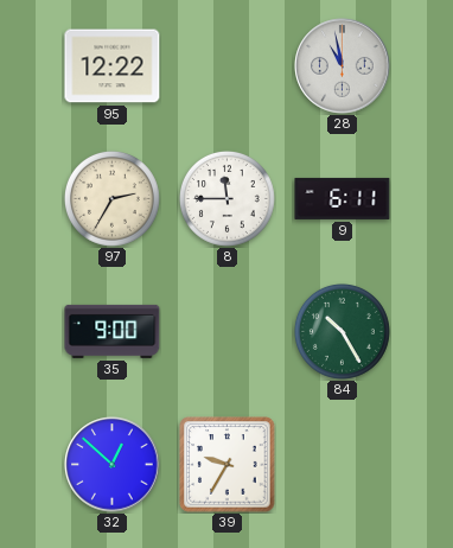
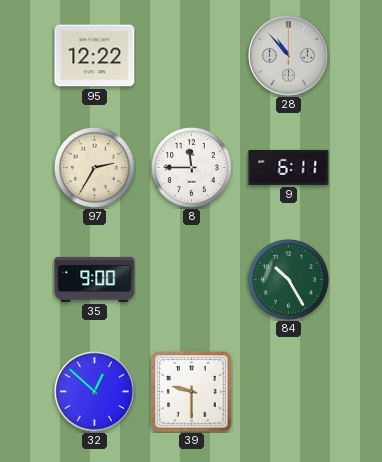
28: 10:58 -> 10:53
39: 9:35 -> 9:30
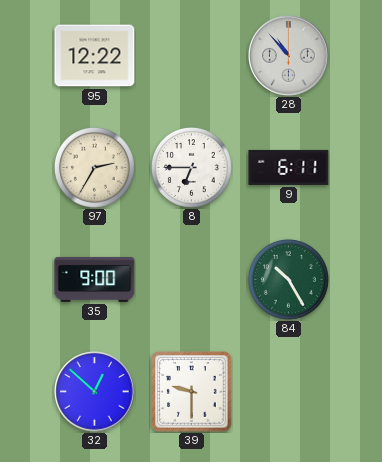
8: 11:45 -> 6:45
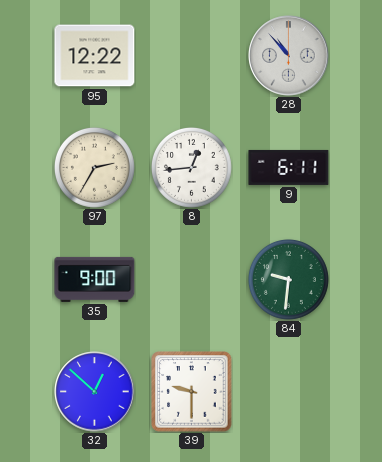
8: 6:45 -> 12:44
84: 10:25 -> 9:31
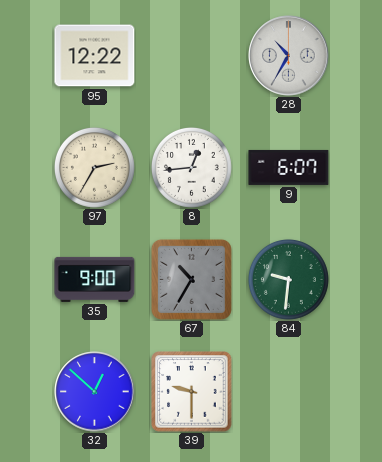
28: 10:53 -> 10:35
9: 6:11 -> 6:07
67: none -> 10:35
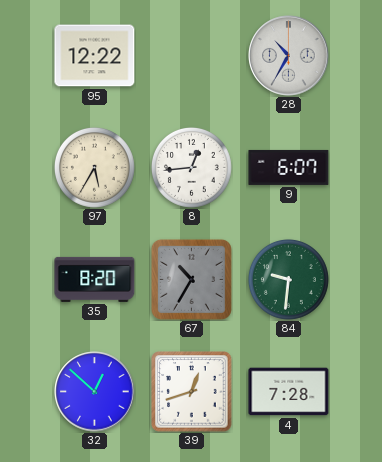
97: 2:35 -> 5:35
35: 9:00 -> 8:20
39: 9:30 -> 12:42
4: none -> 7:28
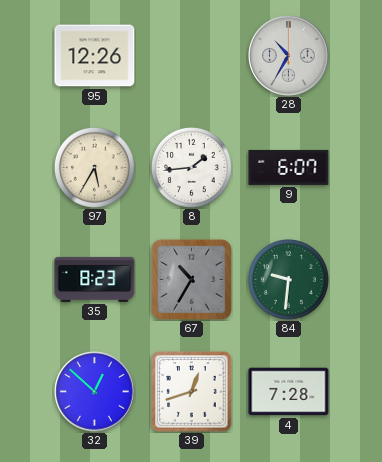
95: 12:22 -> 12:26
8: 12:44 -> 1:44
35: 8:20 -> 8:23
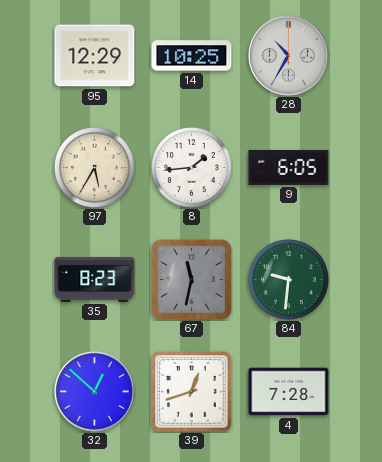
95: 12:26 -> 12:29
14: none -> 10:25
9: 6:07 -> 6:05
67: 10:35 -> 11:32
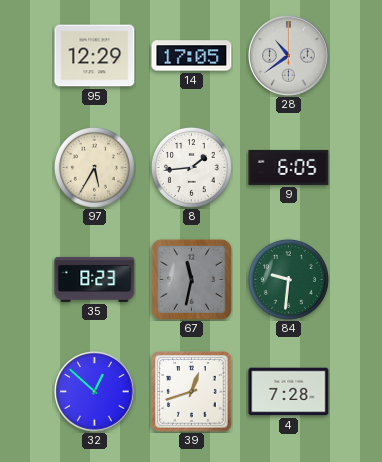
14: 10:25 -> 17:05
28: 10:35 -> 10:39
